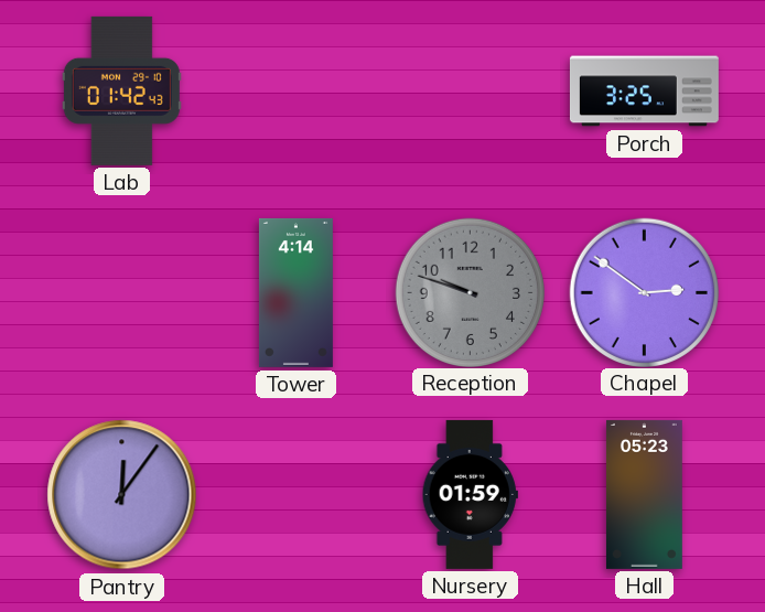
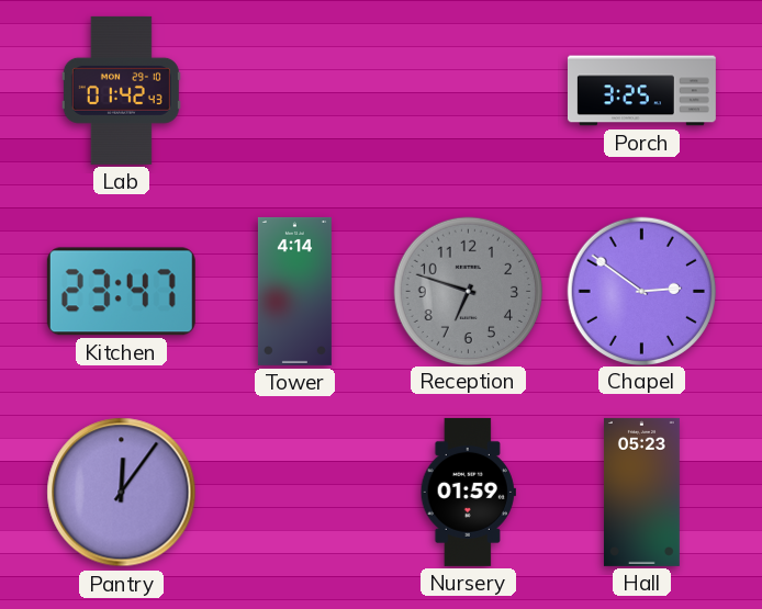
Kitchen: none -> 23:47
Reception: 9:48 -> 6:48
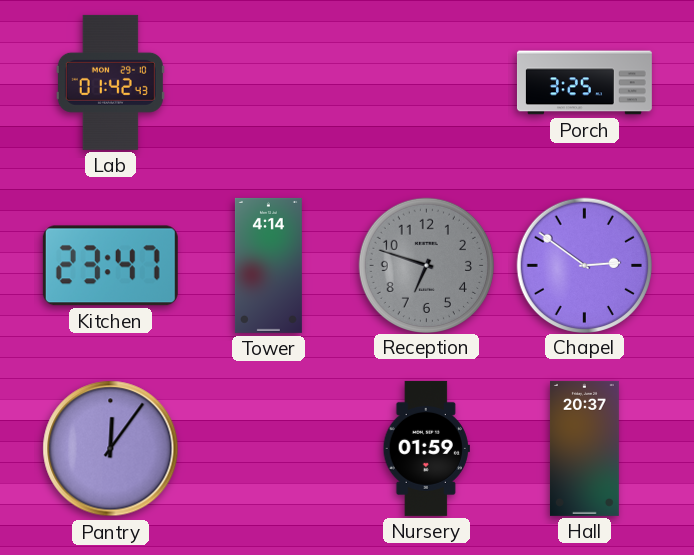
Hall: 05:23 -> 20:37
